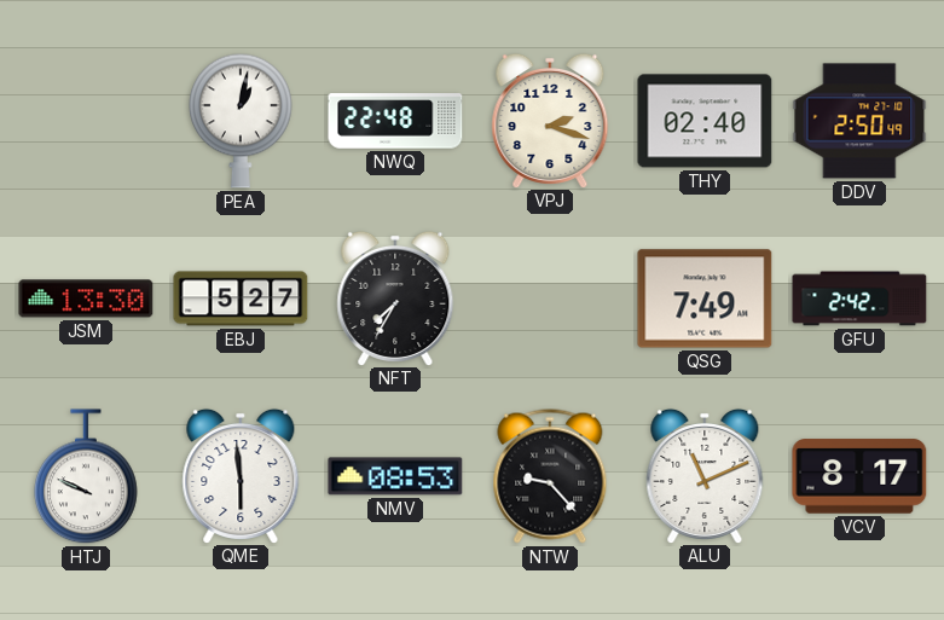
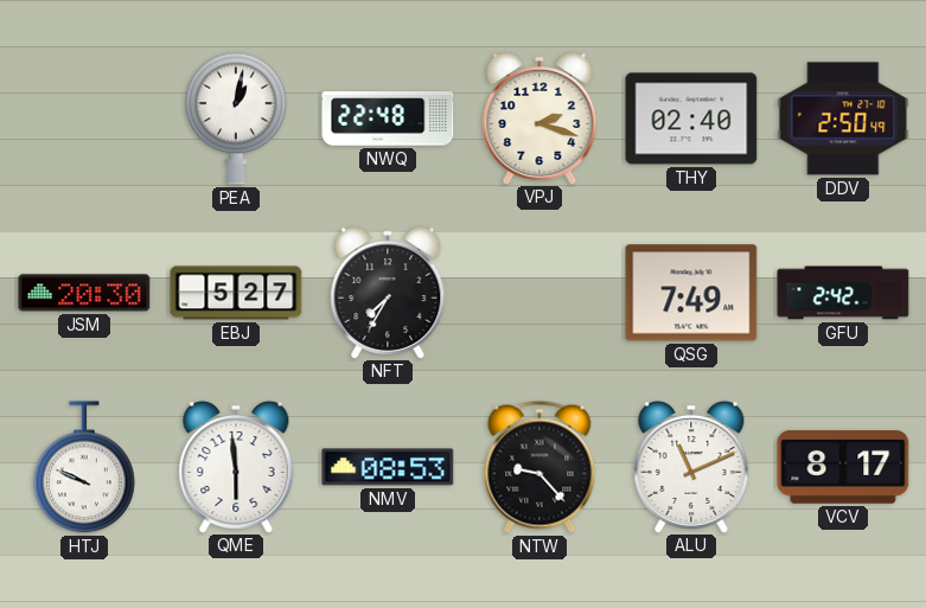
JSM: 13:30 -> 20:30
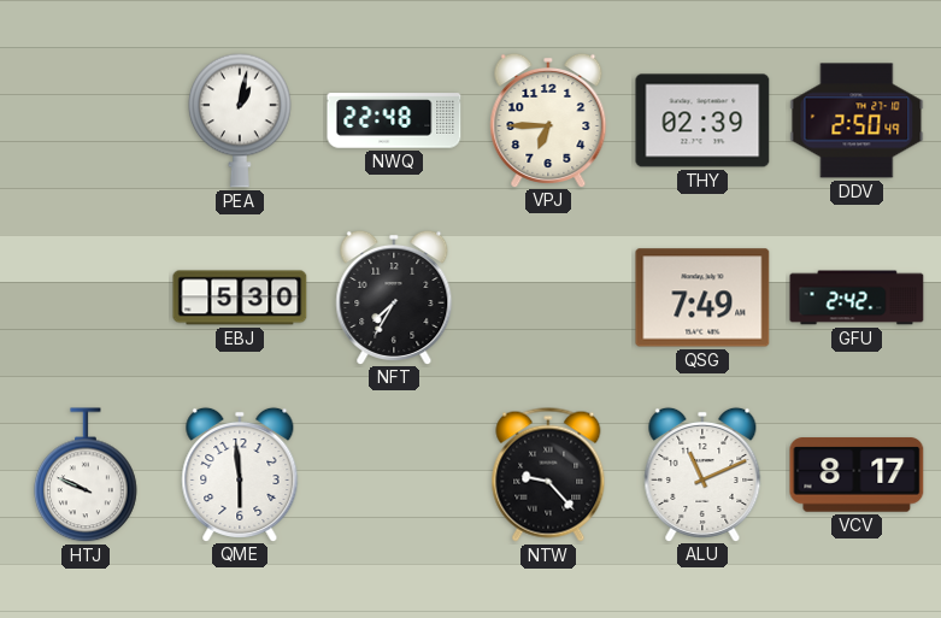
VPJ: 2:18 -> 6:45
THY: 02:40 -> 02:39
JSM: 20:30 -> none
EBJ: 5:27 -> 5:30
NMV: 08:53 -> none
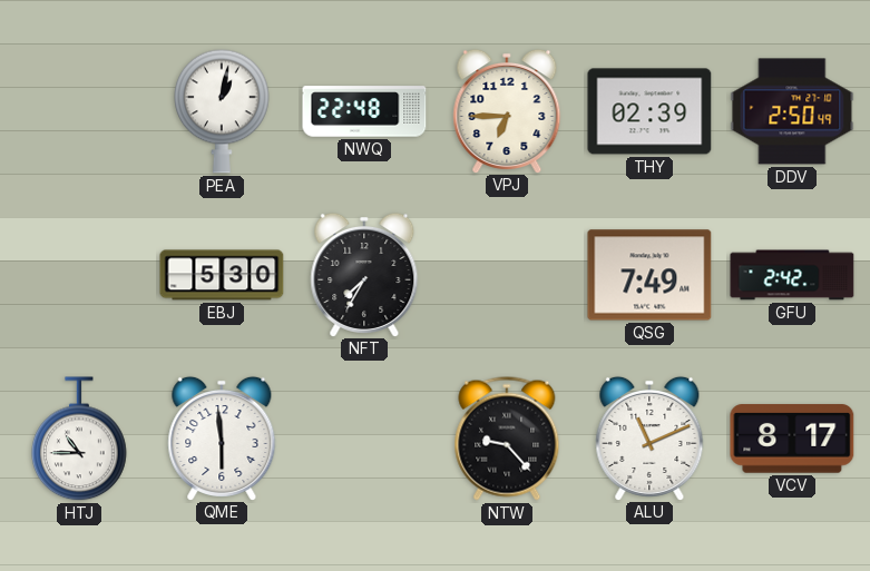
HTJ: 9:49 -> 10:45
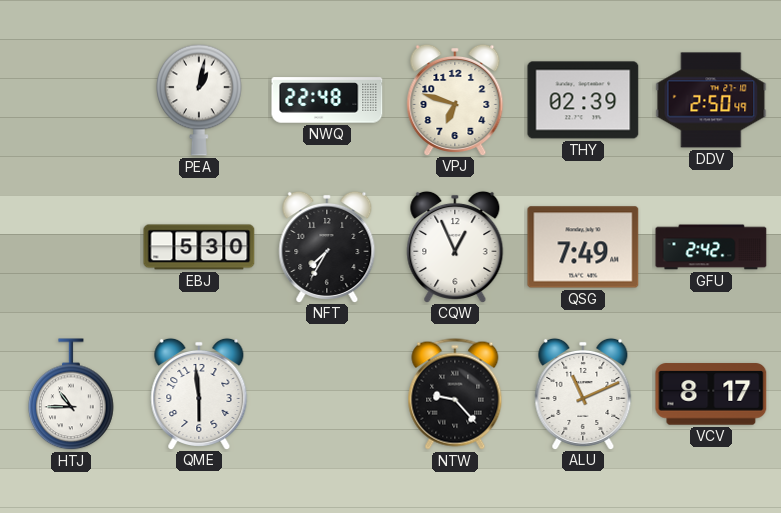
VPJ: 6:45 -> 6:48
CQW: none -> 12:56
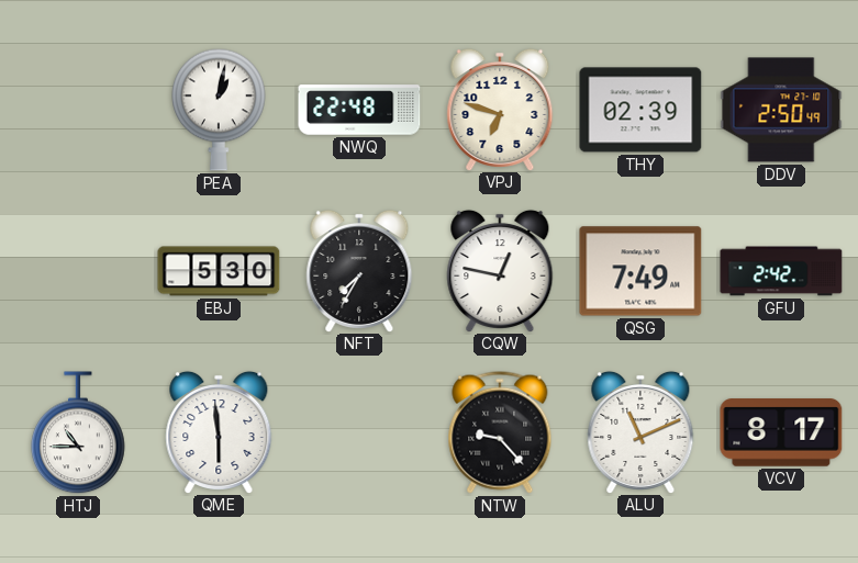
CQW: 12:56 -> 12:47
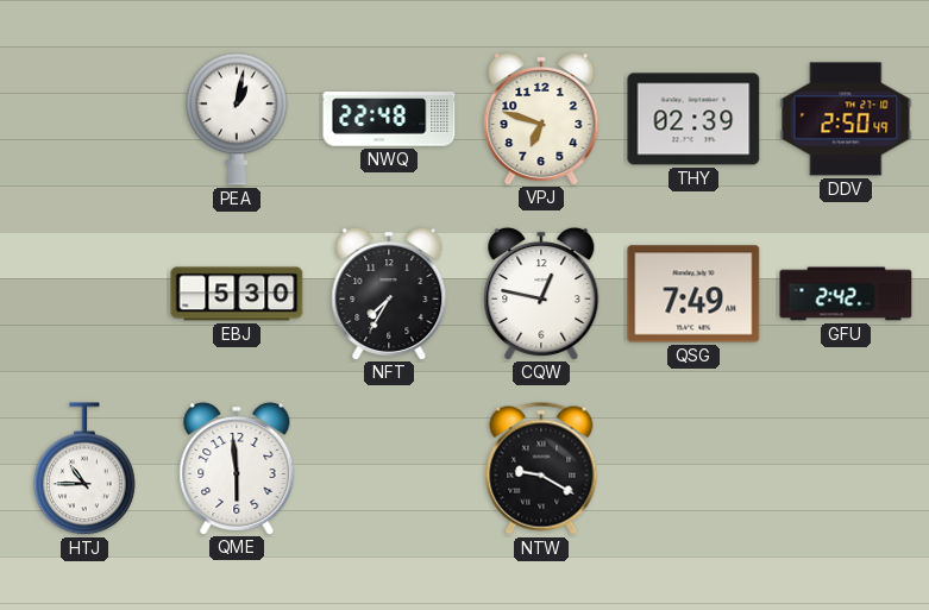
NTW: 9:23 -> 9:20
ALU: 11:11 -> none
VCV: 8:17 -> none
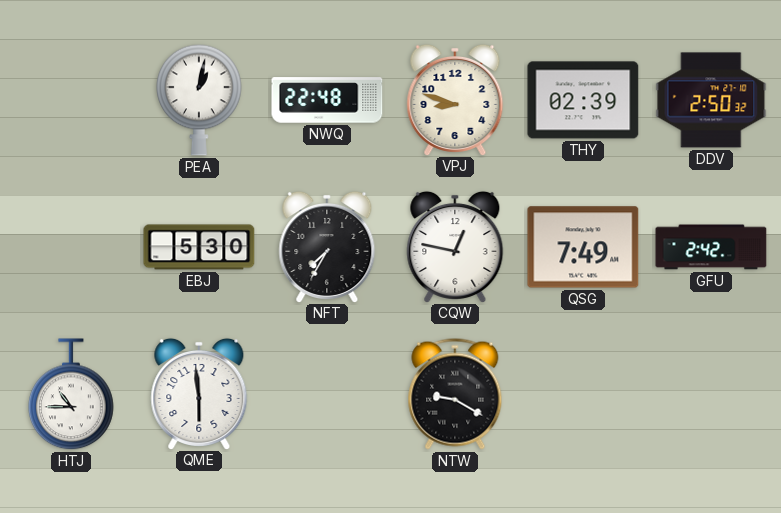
VPJ: 6:48 -> 8:48
DDV: 2:50:49 -> 2:50:32
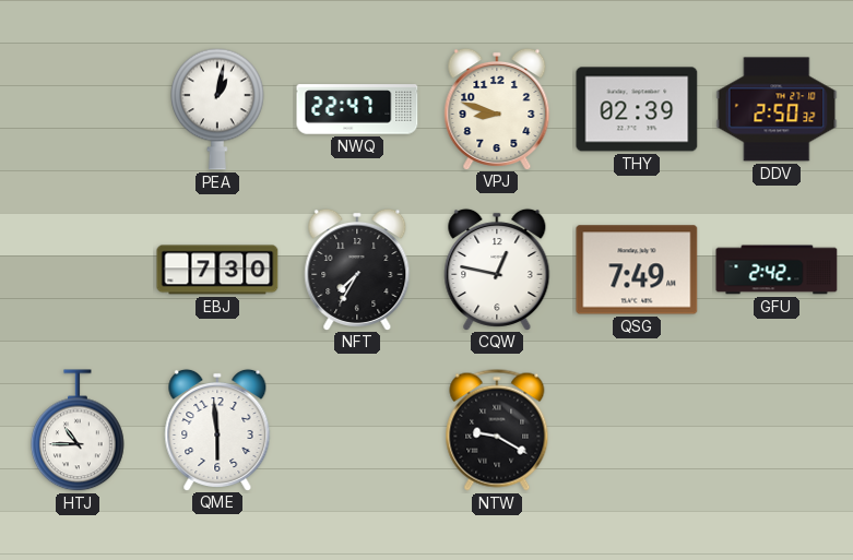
NWQ: 22:48 -> 22:47
EBJ: 5:30 -> 7:30
